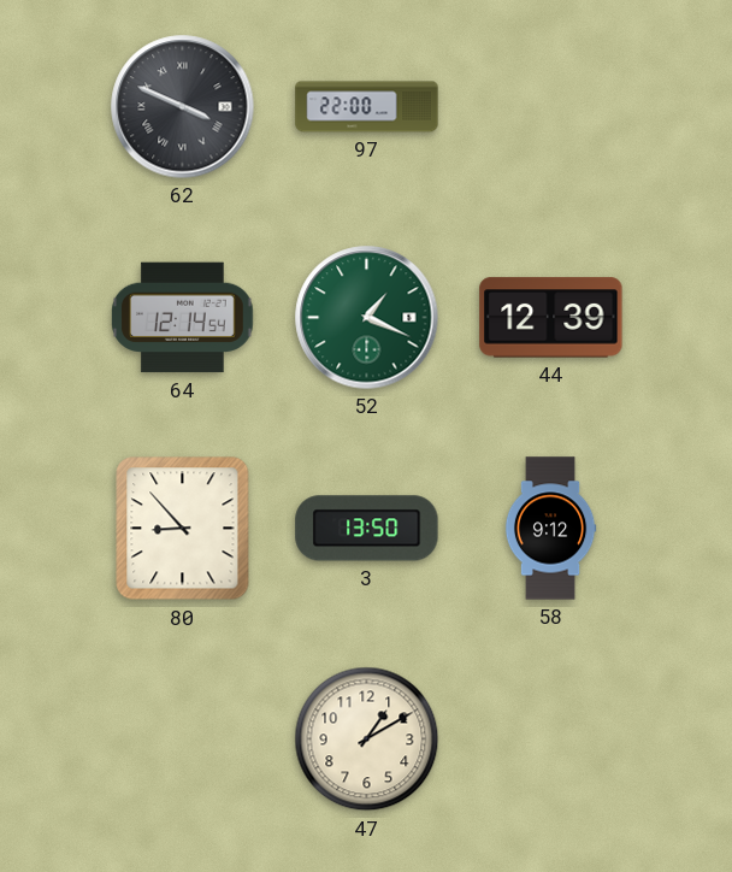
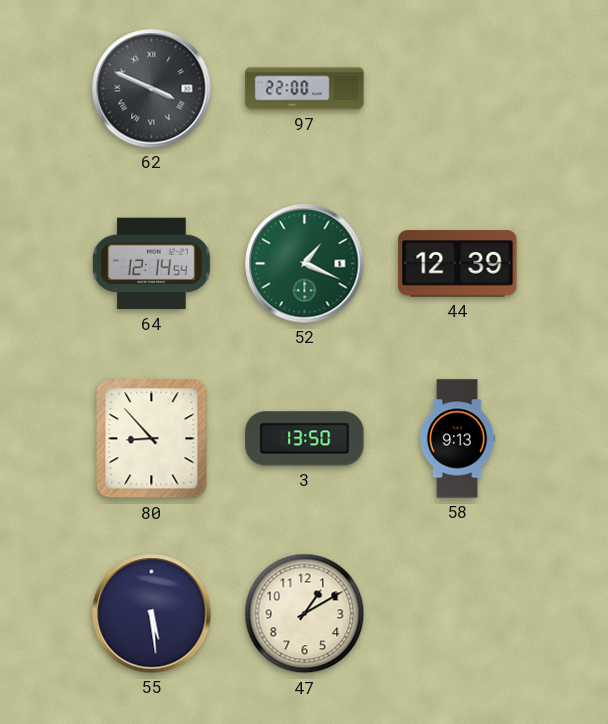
58: 9:12 -> 9:13
55: none -> 5:29
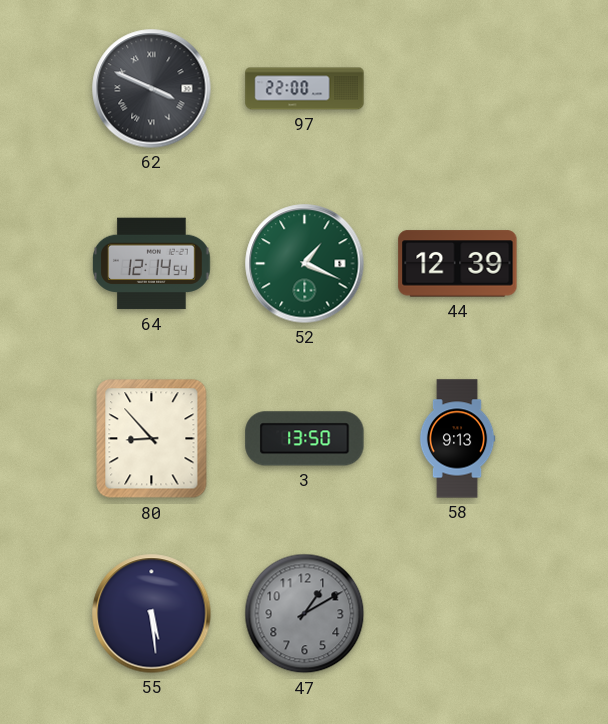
47 dial: cream -> grey
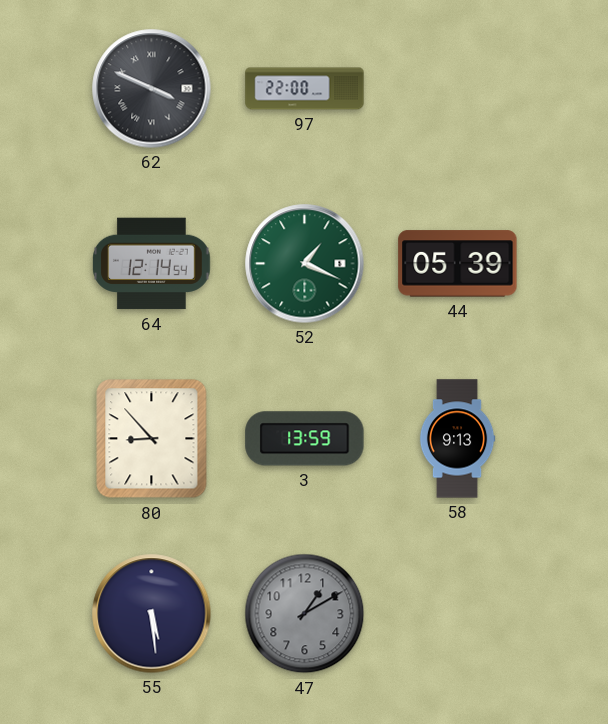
44: 12:39 -> 05:39
3: 13:50 -> 13:59
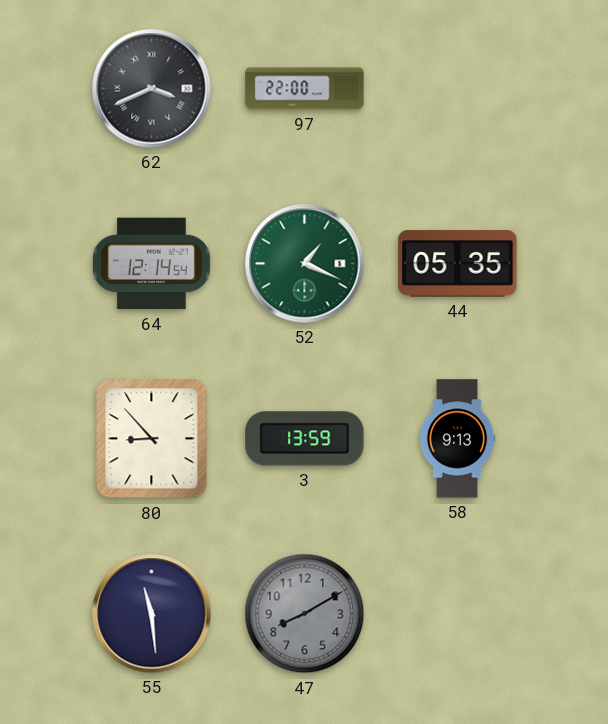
62: 3:49 -> 3:41
44: 05:39 -> 05:35
55: 5:29 -> 11:29
47: 1:10 -> 8:10
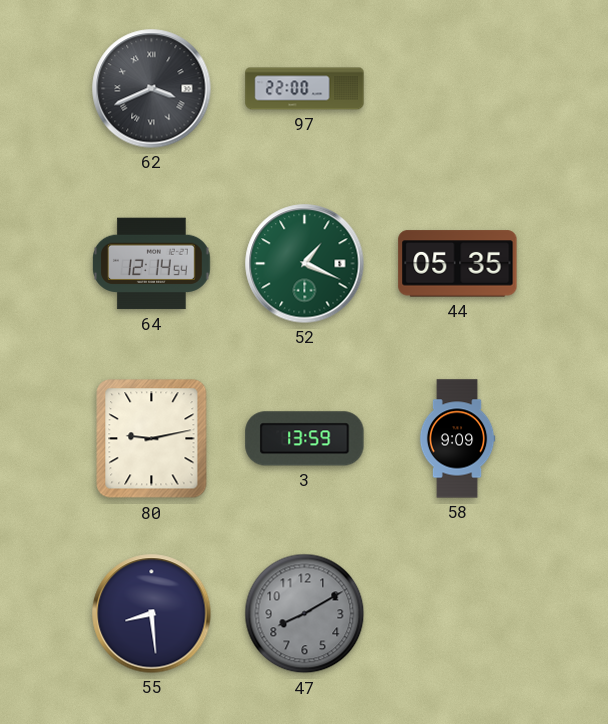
80: 8:53 -> 9:13
58: 9:13 -> 9:09
55: 11:29 -> 8:29
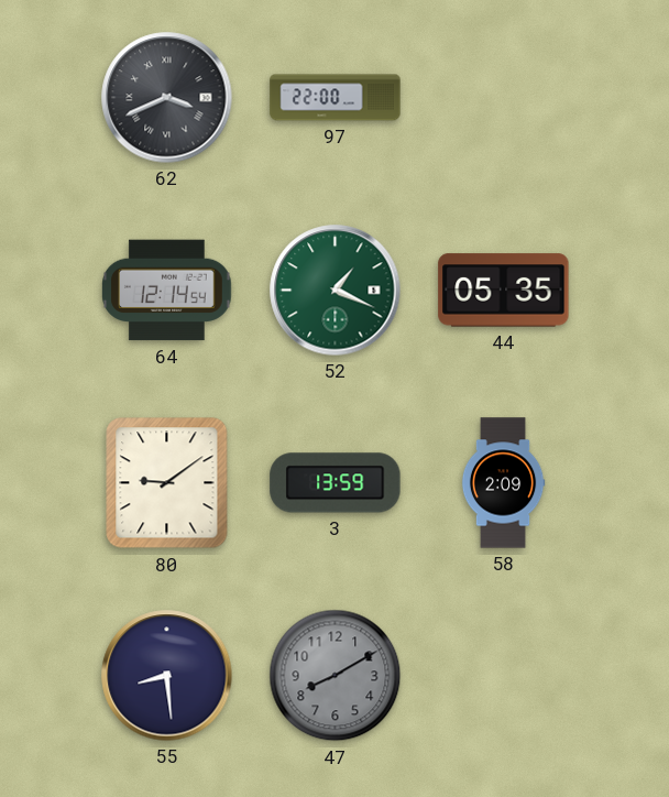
80: 9:13 -> 9:09
58: 9:09 -> 2:09
